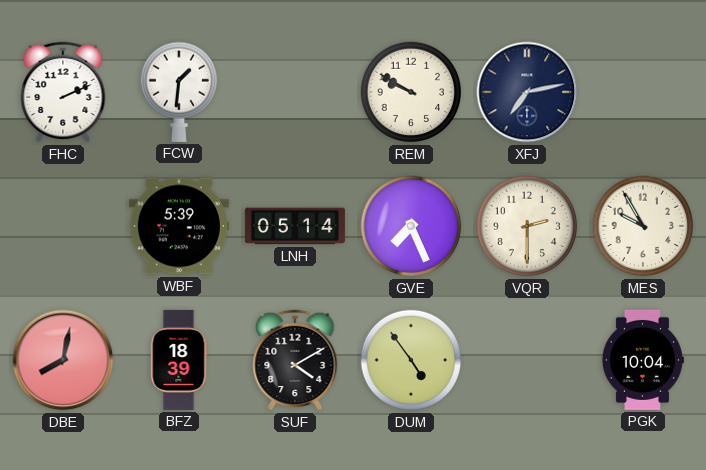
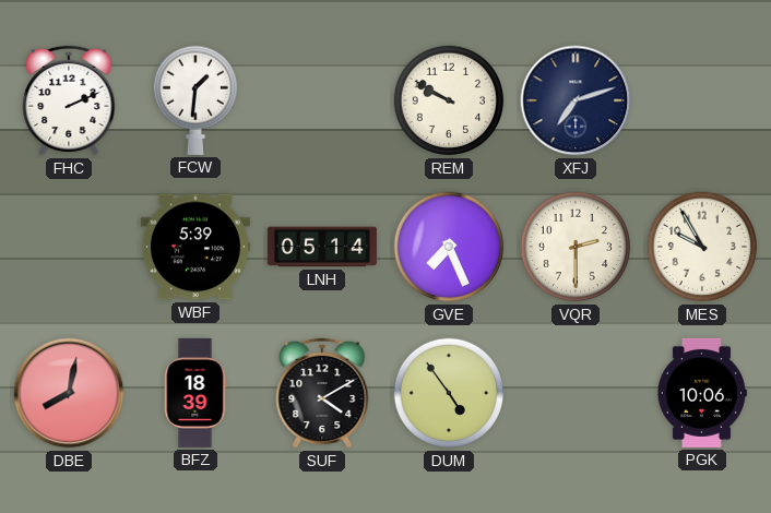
XFJ: 7:13 -> 7:12
PGK: 10:04 -> 10:06
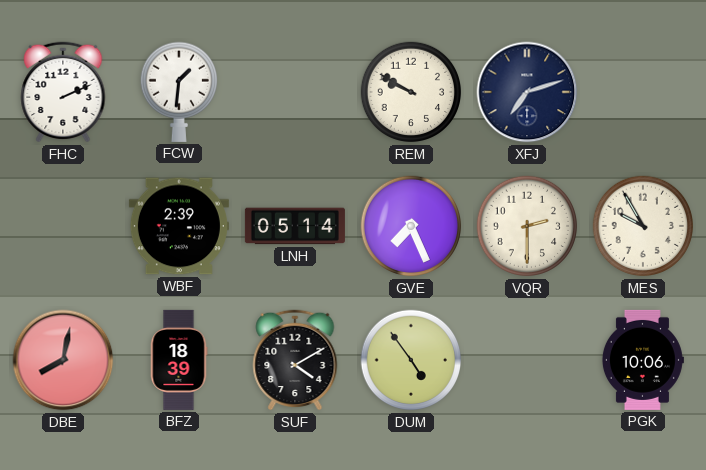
WBF: 5:39 -> 2:39
